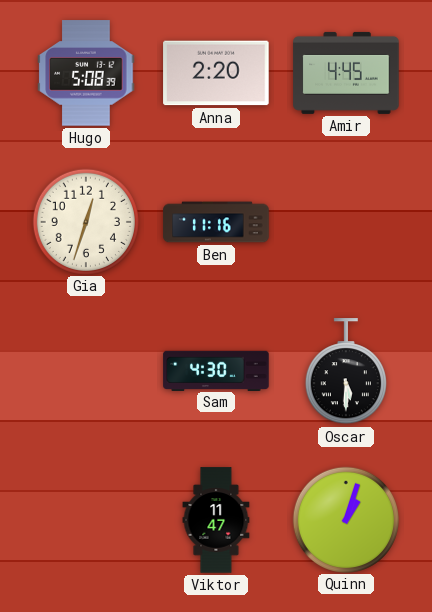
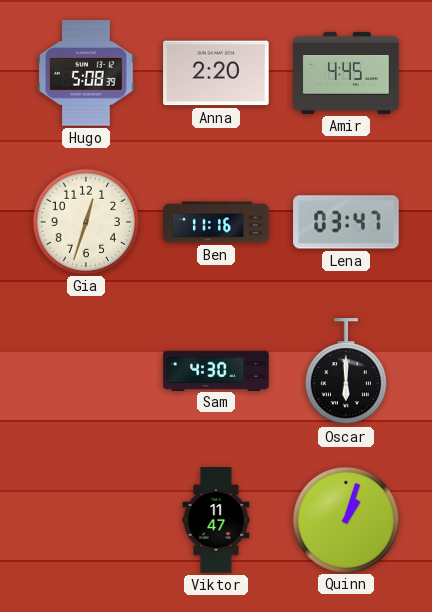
Lena: none -> 03:47
Oscar: 5:30 -> 6:00
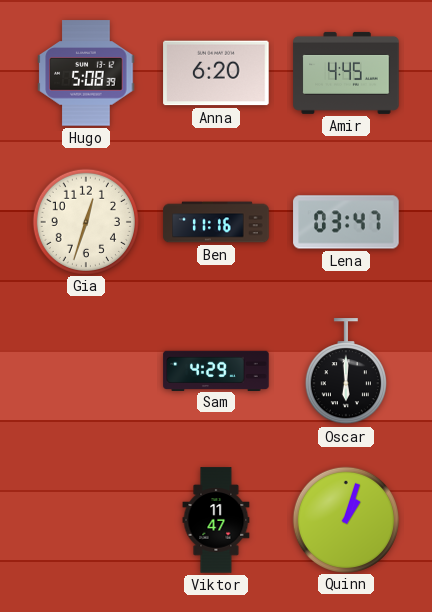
Anna: 2:20 -> 6:20
Sam: 4:30 -> 4:29
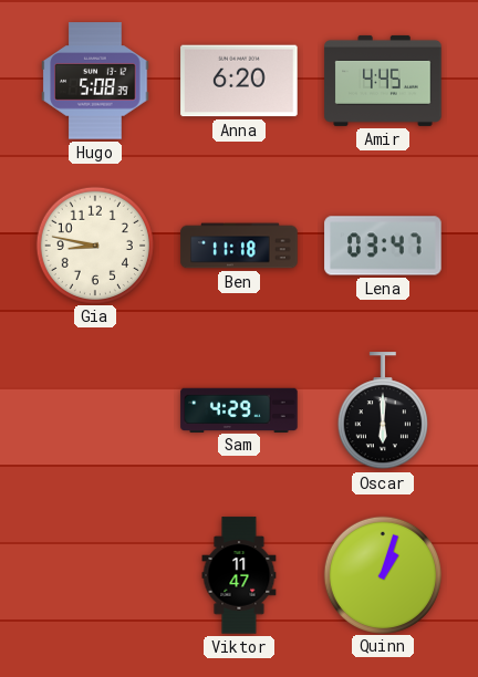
Gia: 12:33 -> 8:47
Ben: 11:16 -> 11:18
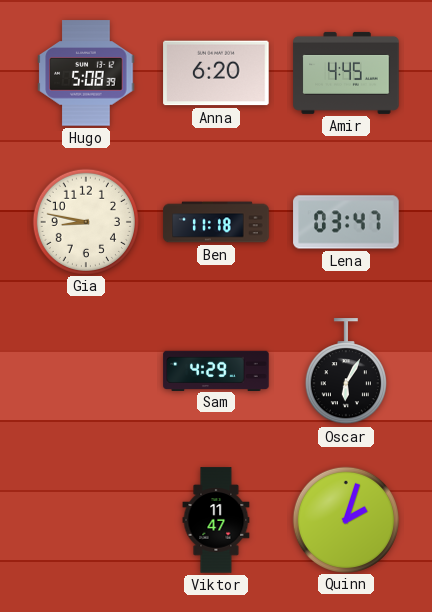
Oscar: 6:00 -> 6:05
Quinn: 1:03 -> 2:03
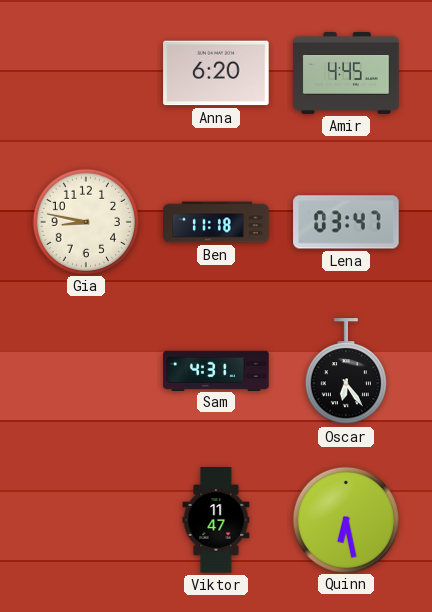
Hugo: 5:08 -> none
Sam: 4:29 -> 4:31
Oscar: 6:05 -> 6:24
Quinn: 2:03 -> 6:28
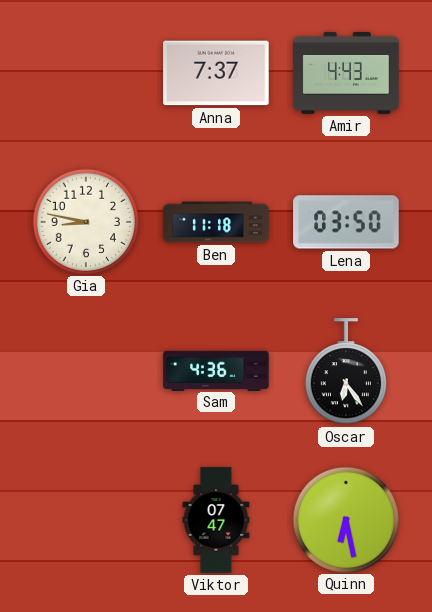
Anna: 6:20 -> 7:37
Amir: 4:45 -> 4:43
Lena: 03:47 -> 03:50
Sam: 4:31 -> 4:36
Viktor: 11:47 -> 07:47
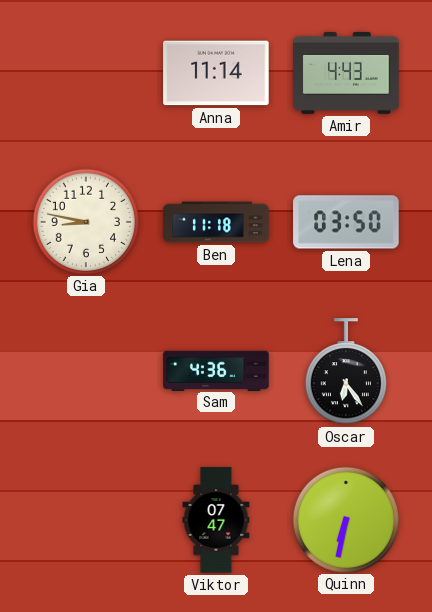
Anna: 7:37 -> 11:14
Quinn: 6:28 -> 6:32
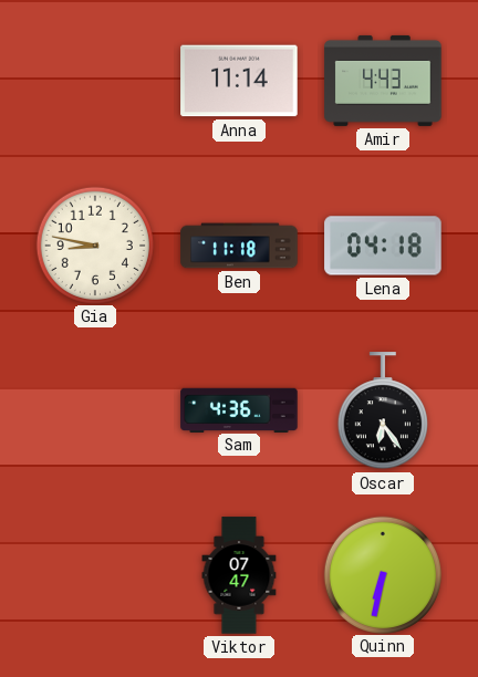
Lena: 03:50 -> 04:18
